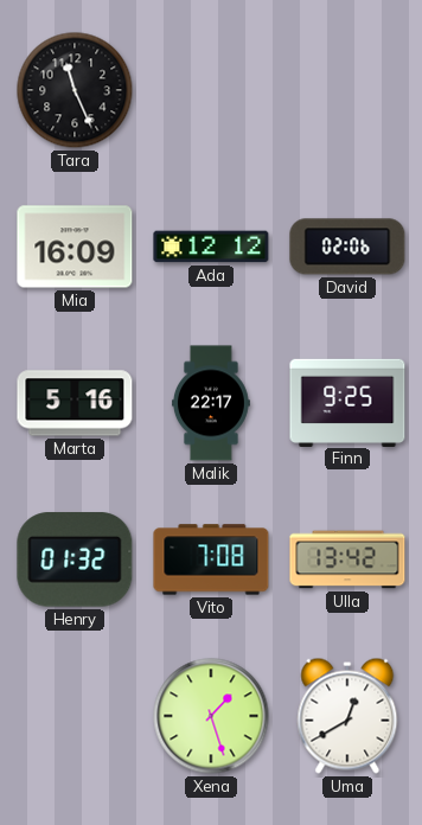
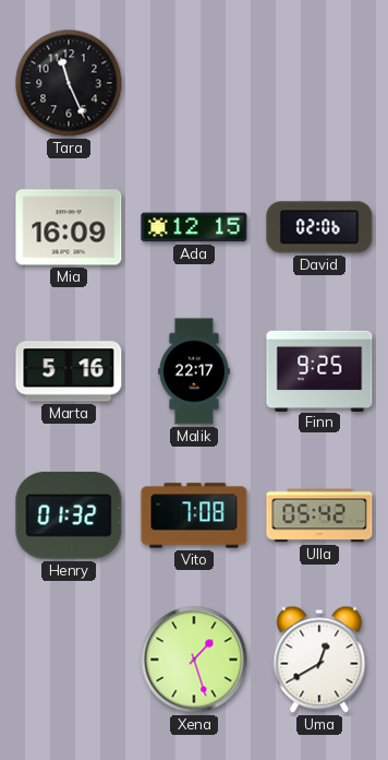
Ada: 12:12 -> 12:15
Ulla: 13:42 -> 05:42
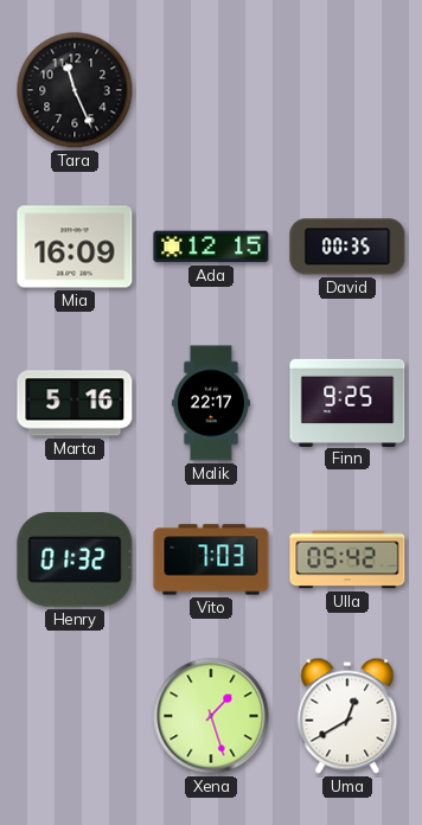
David: 02:06 -> 00:35
Vito: 7:08 -> 7:03
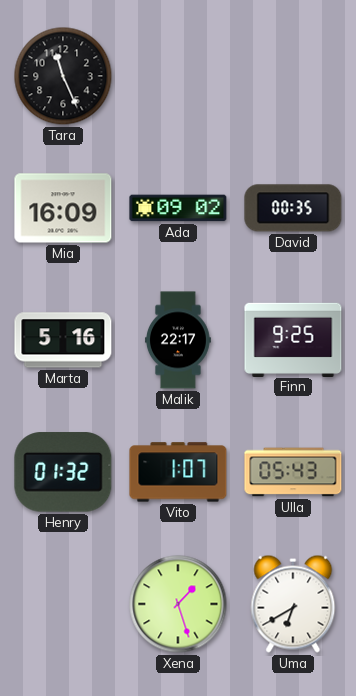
Ada: 12:15 -> 09:02
Vito: 7:03 -> 1:07
Ulla: 05:42 -> 05:43
Uma: 12:40 -> 6:40
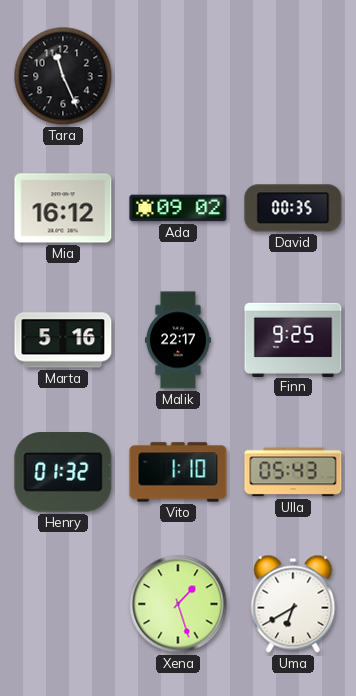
Mia: 16:09 -> 16:12
Vito: 1:07 -> 1:10
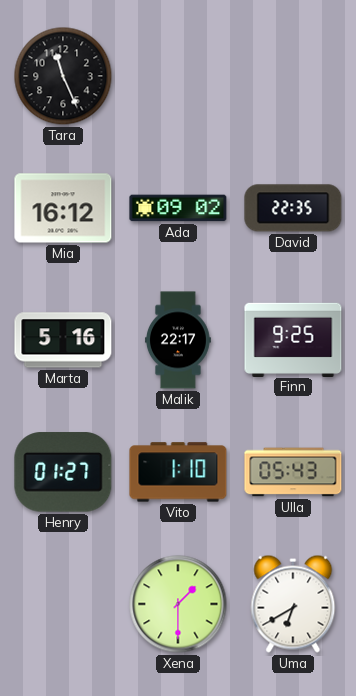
David: 00:35 -> 22:35
Henry: 01:32 -> 01:27
Xena: 1:27 -> 1:30
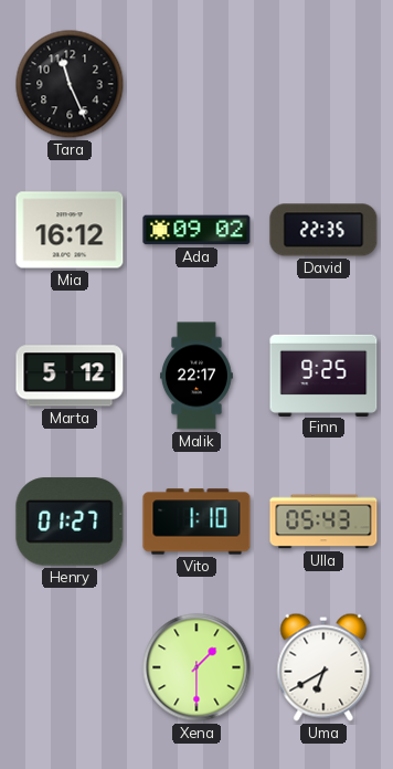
Marta: 5:16 -> 5:12
